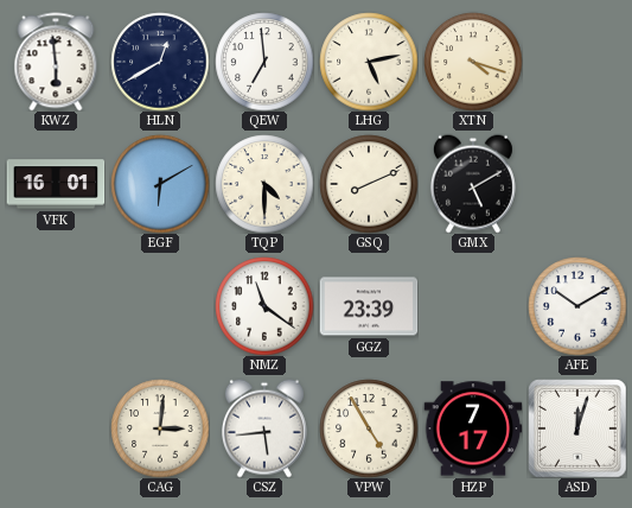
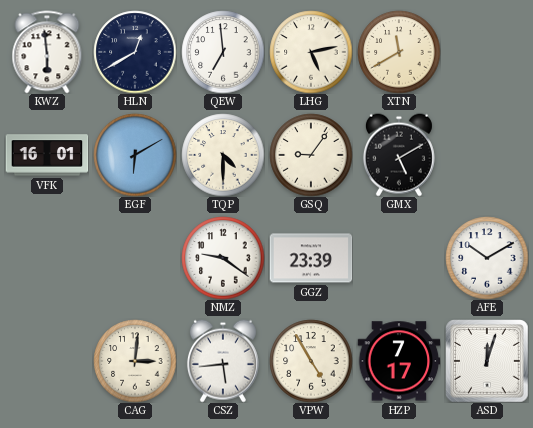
XTN: 4:18 -> 11:40
GSQ: 8:11 -> 9:06
NMZ: 11:21 -> 9:21
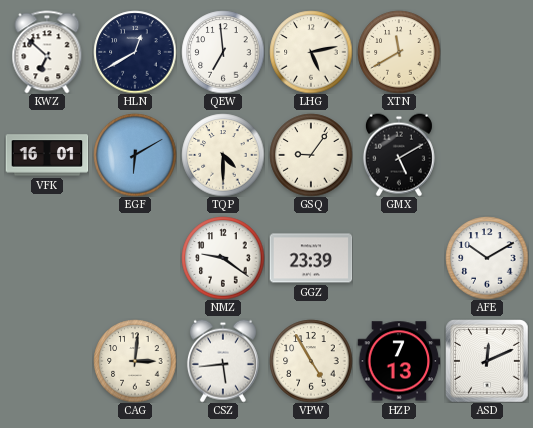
KWZ: 5:59 -> 6:52
HZP: 7:17 -> 7:13
ASD: 12:03 -> 12:11
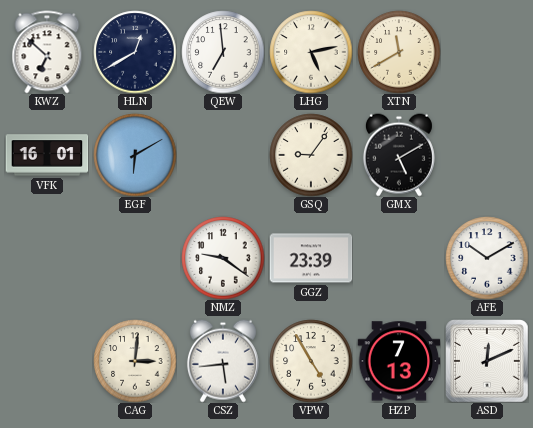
TQP: 4:30 -> none
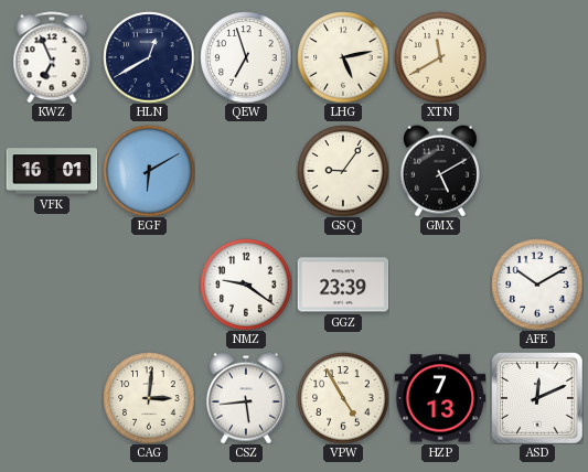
KWZ: 6:52 -> 6:56
QEW: 6:59 -> 6:57
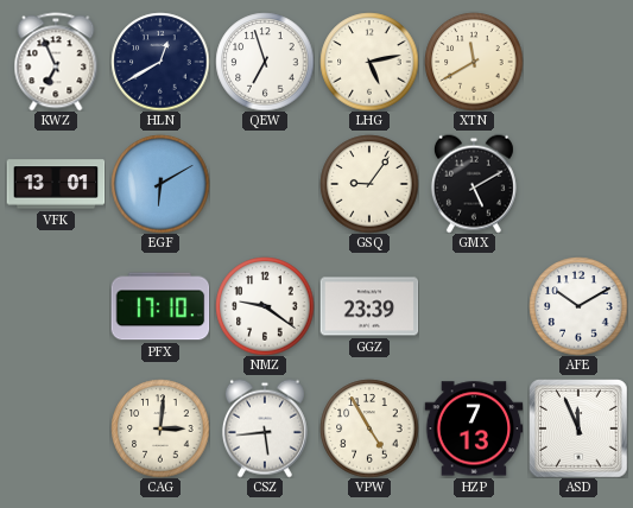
VFK: 16:01 -> 13:01
PFX: none -> 17:10
ASD: 12:11 -> 11:56
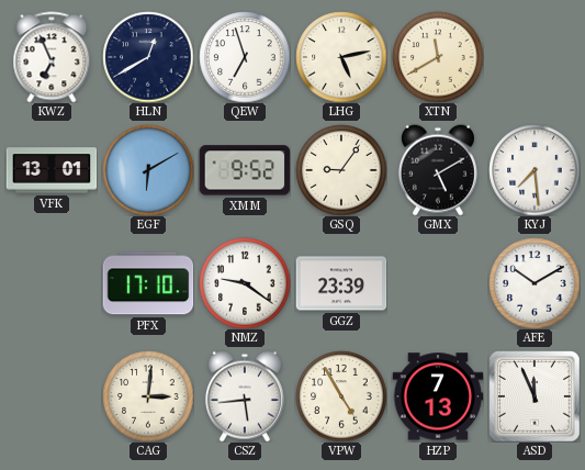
XMM: none -> 9:52
KYJ: none -> 7:29
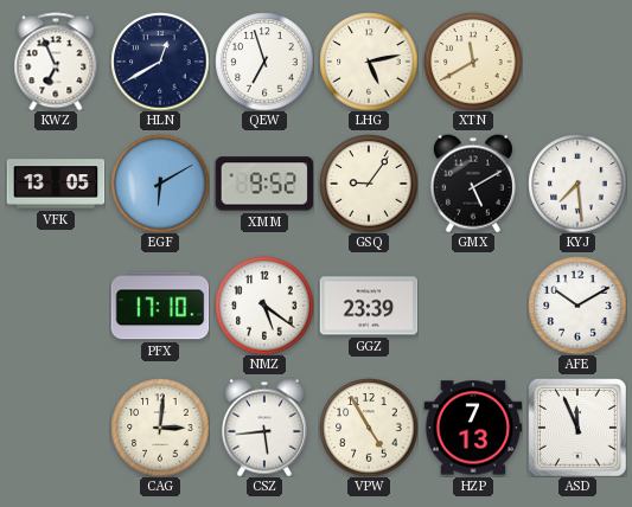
VFK: 13:01 -> 13:05
NMZ: 9:21 -> 5:21
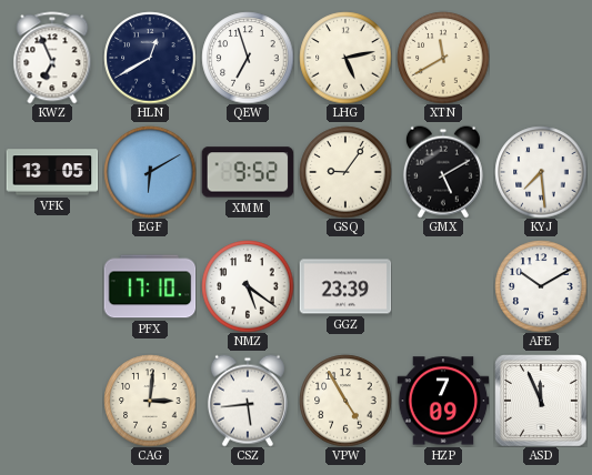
HZP: 7:13 -> 7:09
